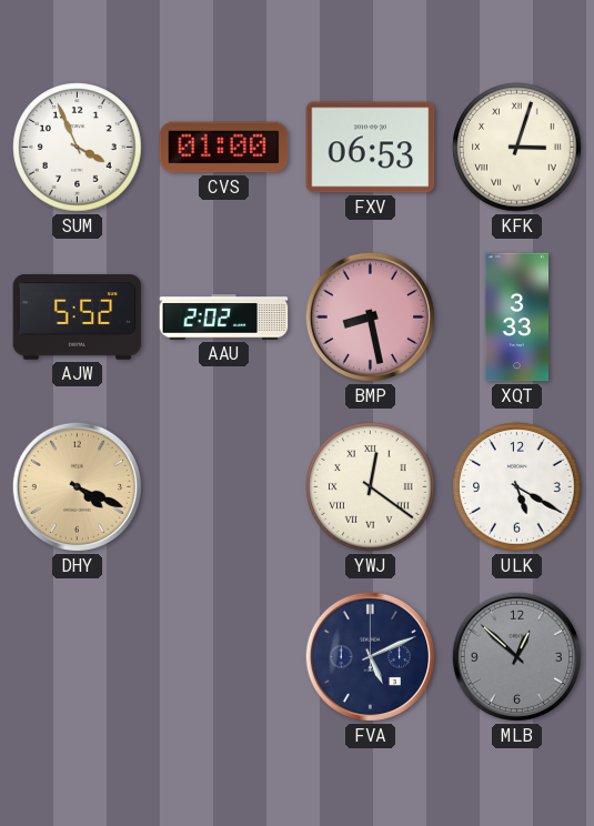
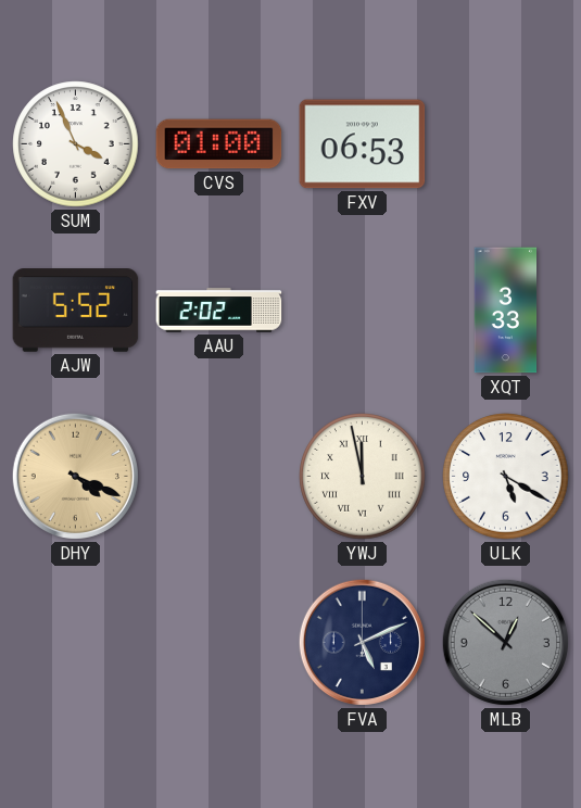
KFK: 3:03 -> none
BMP: 8:28 -> none
YWJ: 12:21 -> 11:58
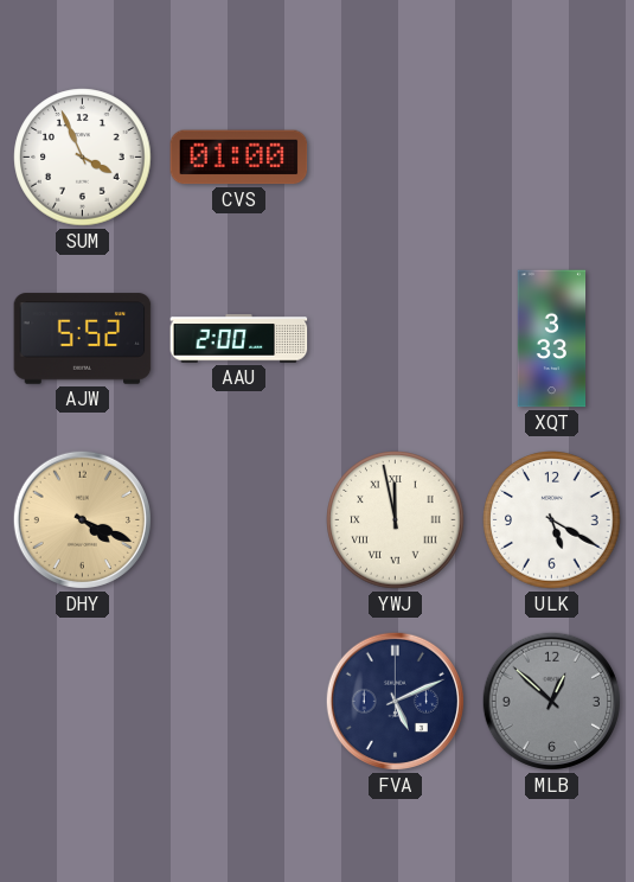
FXV: 06:53 -> none
AAU: 2:02 -> 2:00
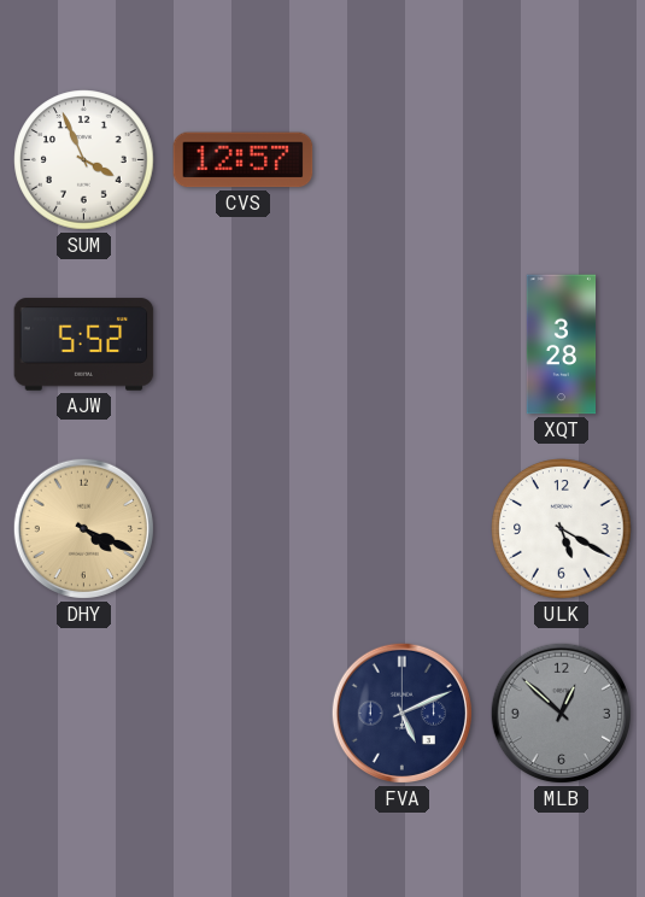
CVS: 01:00 -> 12:57
AAU: 2:00 -> none
XQT: 3:33 -> 3:28
YWJ: 11:58 -> none
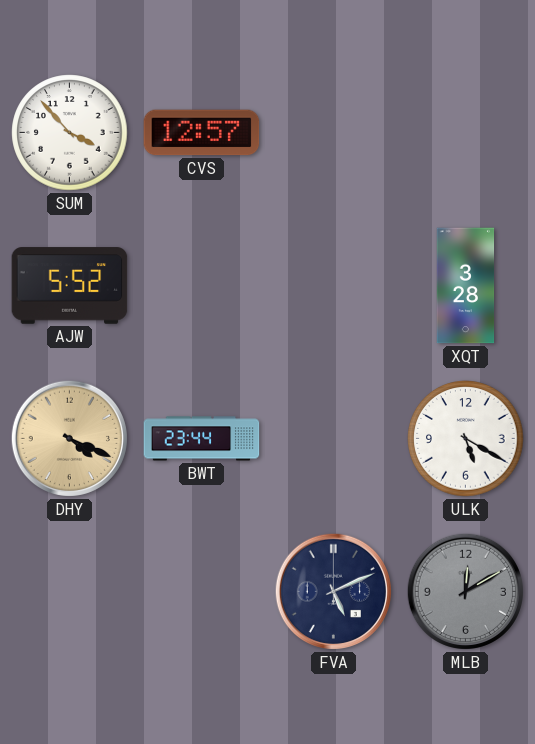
SUM: 3:56 -> 3:53
BWT: none -> 23:44
MLB: 12:52 -> 12:10
